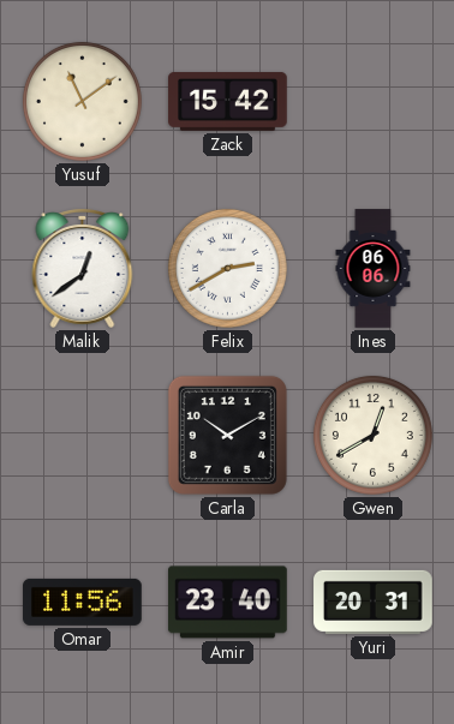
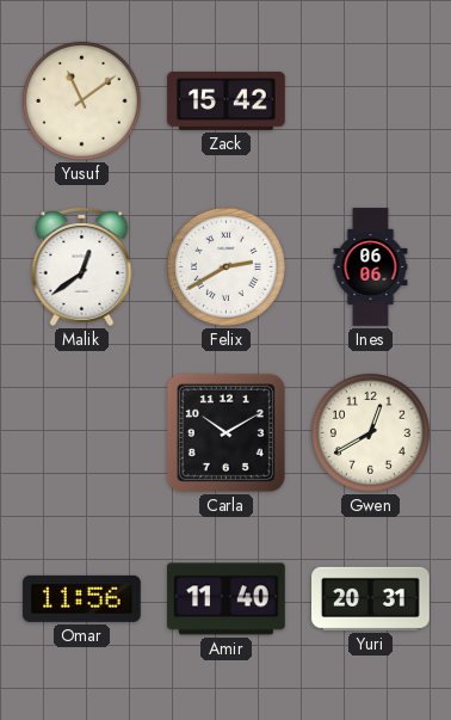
Amir: 23:40 -> 11:40
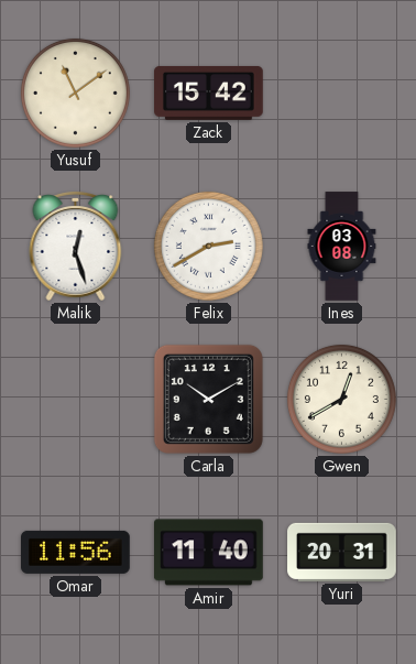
Malik: 12:39 -> 12:27
Ines: 06:06 -> 03:08
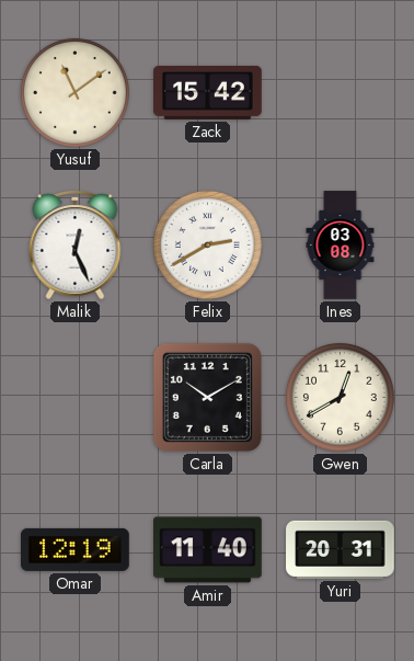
Malik: 12:27 -> 12:26
Omar: 11:56 -> 12:19
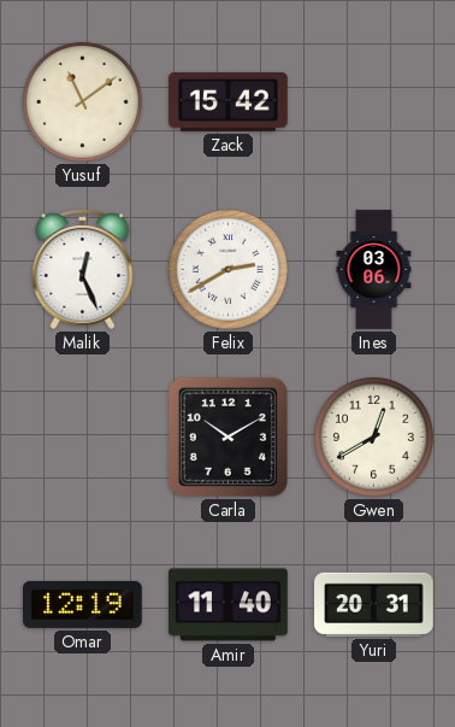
Ines: 03:08 -> 03:06
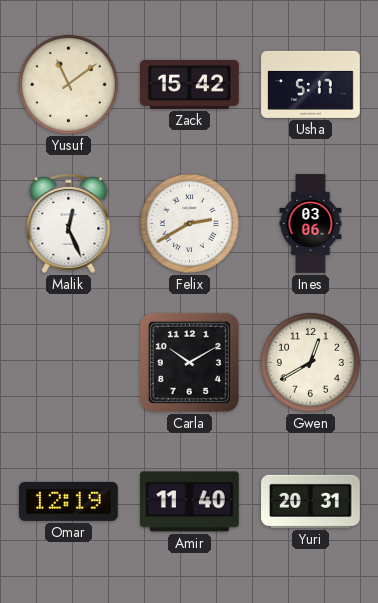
Usha: none -> 5:17
